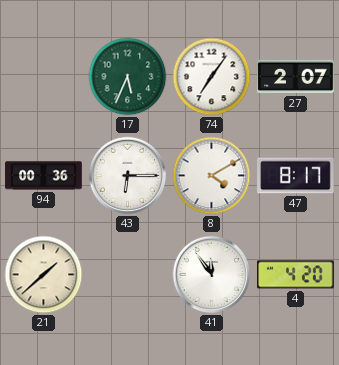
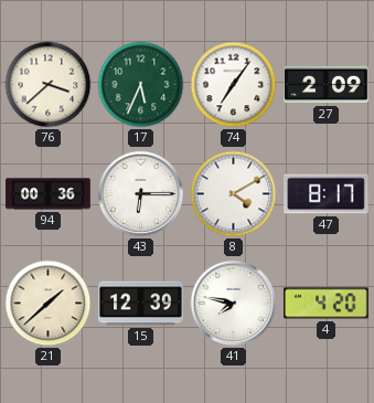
76: none -> 3:38
27: 2:07 -> 2:09
15: none -> 12:39
41: 11:54 -> 7:47
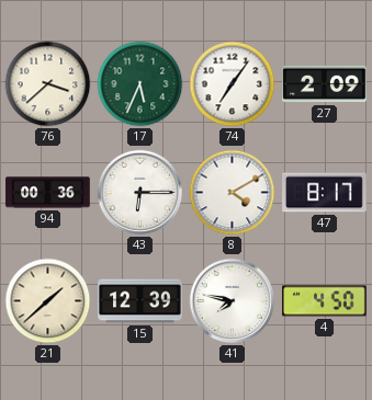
4: 4:20 -> 4:50
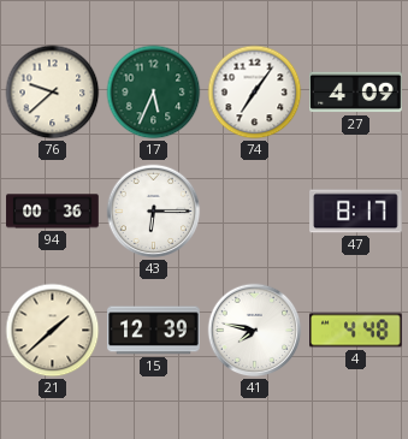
76: 3:38 -> 9:38
27: 2:09 -> 4:09
8: 4:10 -> none
4: 4:50 -> 4:48
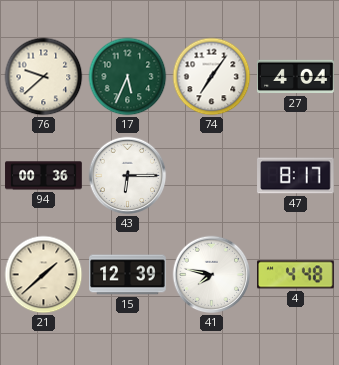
27: 4:09 -> 4:04
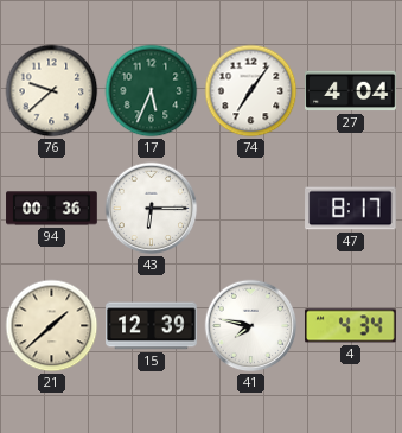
4: 4:48 -> 4:34
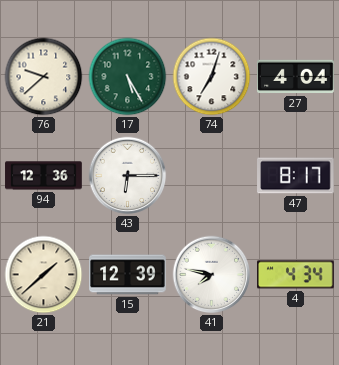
17: 5:34 -> 5:25
74: 7:06 -> 7:03
94: 00:36 -> 12:36
